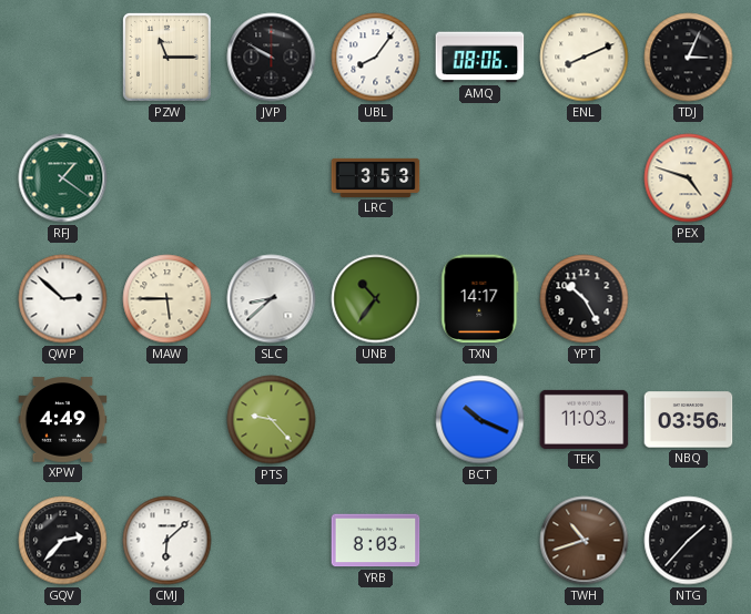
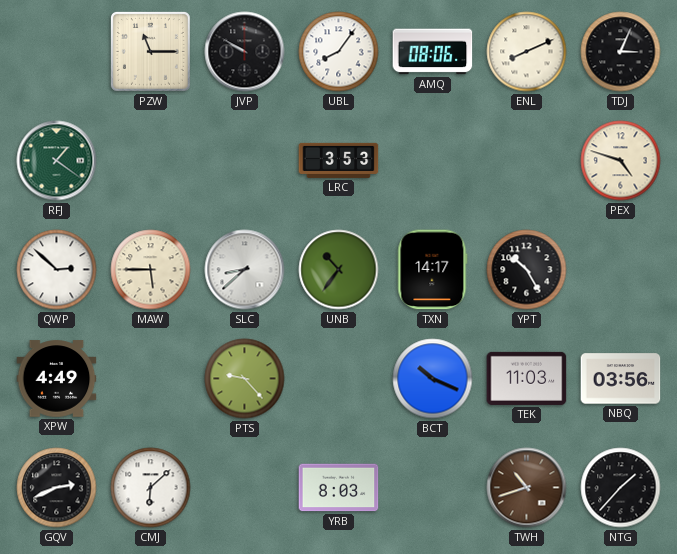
GQV: 2:37 -> 2:41
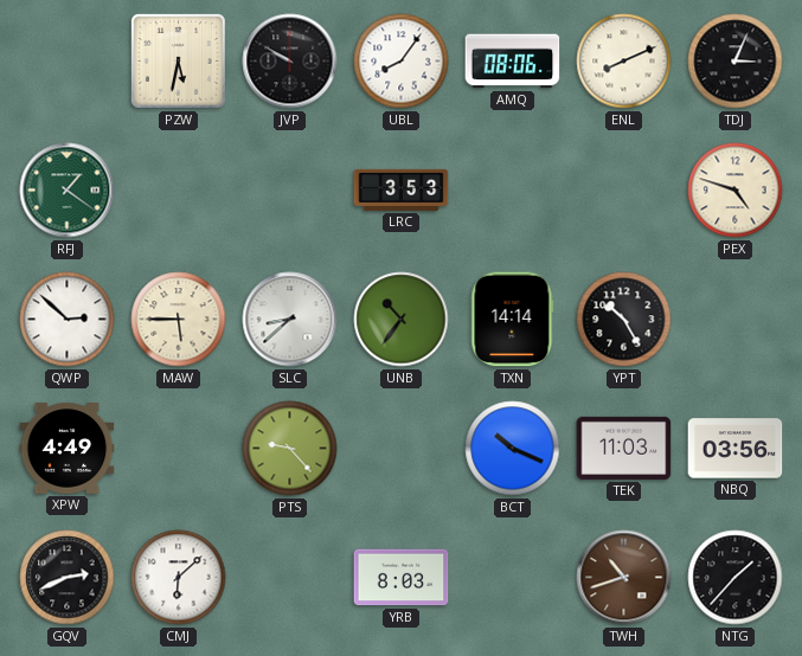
PZW: 11:15 -> 5:32
TXN: 14:17 -> 14:14
